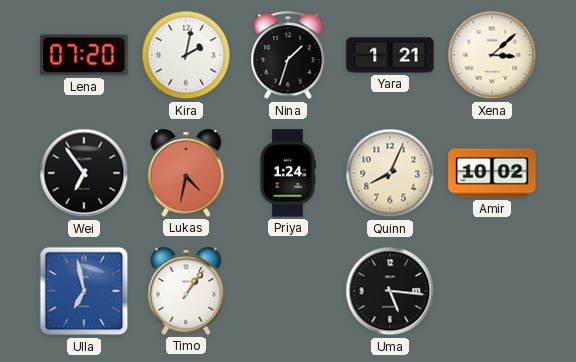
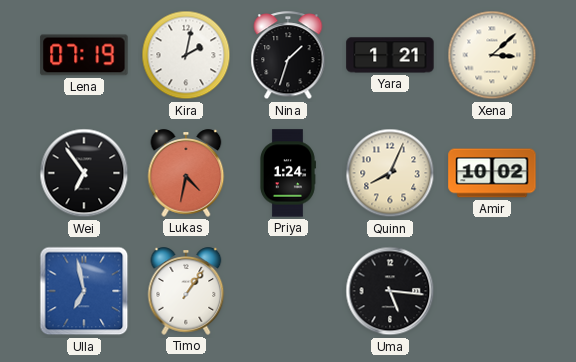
Lena: 07:20 -> 07:19
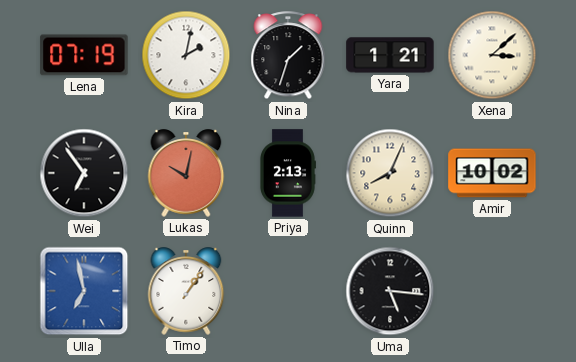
Lukas: 4:32 -> 10:02
Priya: 1:24 -> 2:13
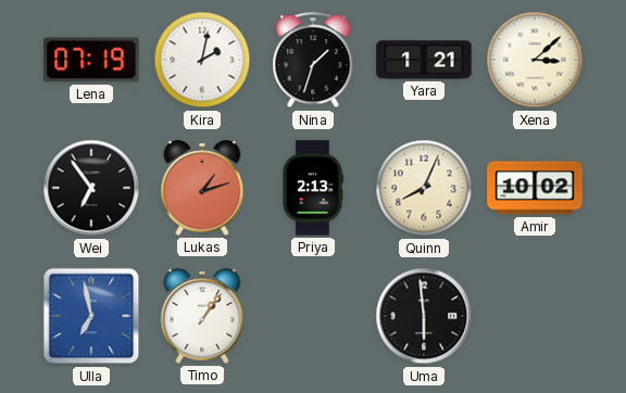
Lukas: 10:02 -> 1:12
Uma: 5:16 -> 5:59
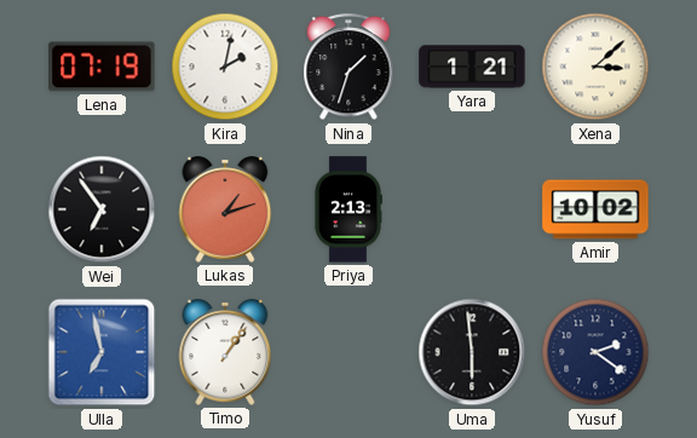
Quinn: 8:04 -> none
Yusuf: none -> 2:21
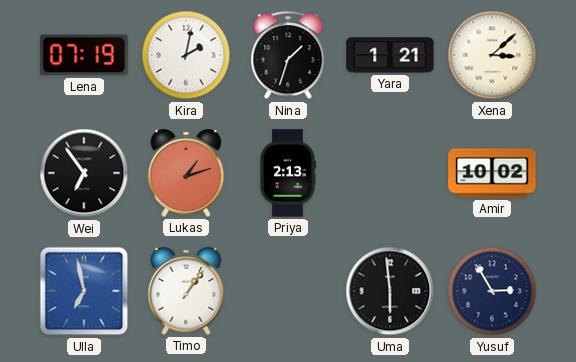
Yusuf: 2:21 -> 2:55
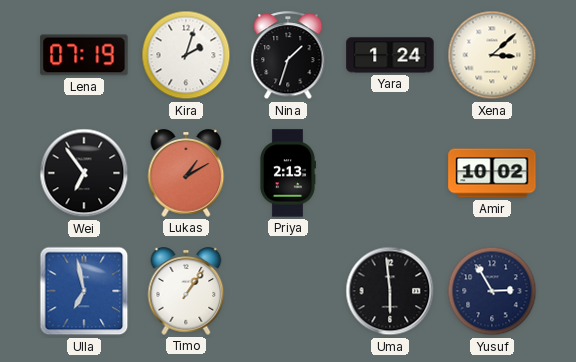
Kira: 2:02 -> 2:03
Yara: 1:21 -> 1:24
Lukas: 1:12 -> 1:10
